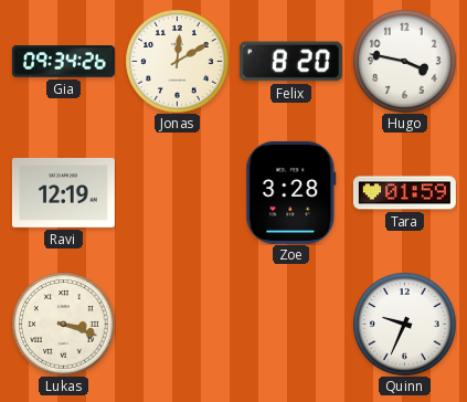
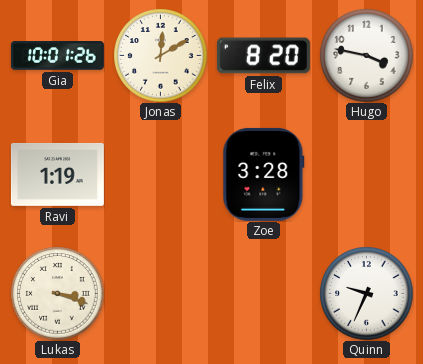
Gia: 09:34 -> 10:01
Ravi: 12:19 -> 1:19
Tara: 01:59 -> none
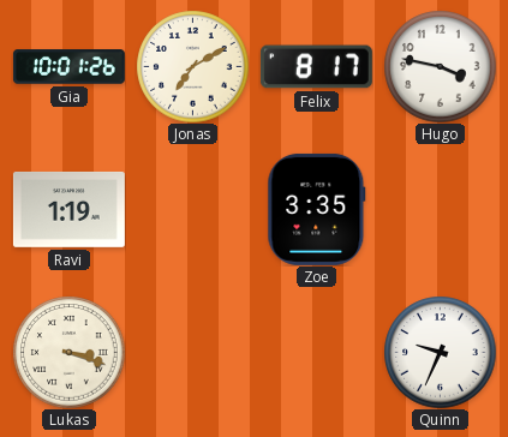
Jonas: 12:10 -> 7:10
Felix: 8:20 -> 8:17
Zoe: 3:28 -> 3:35
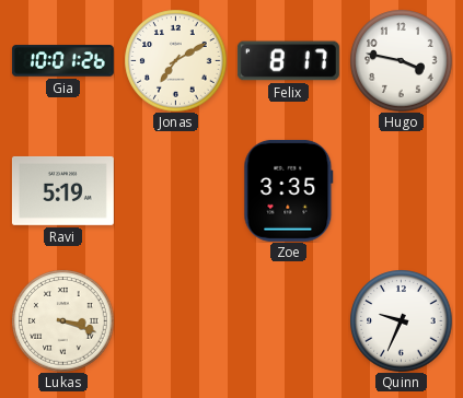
Ravi: 1:19 -> 5:19
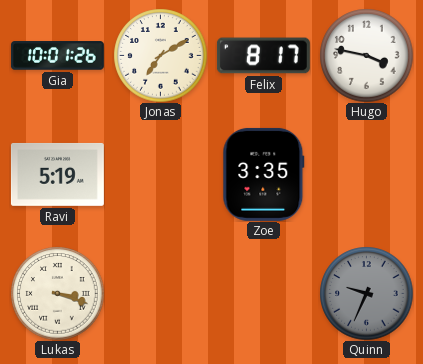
Quinn dial: white -> grey
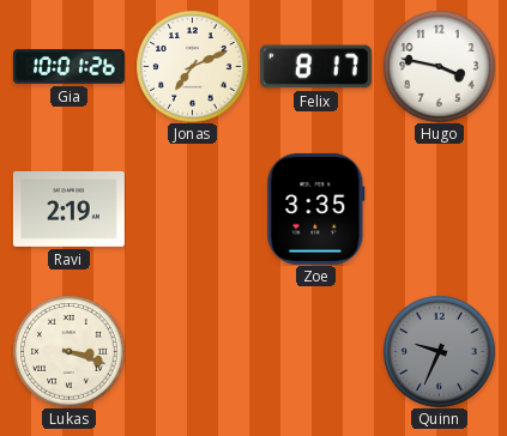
Jonas: 7:10 -> 7:11
Ravi: 5:19 -> 2:19
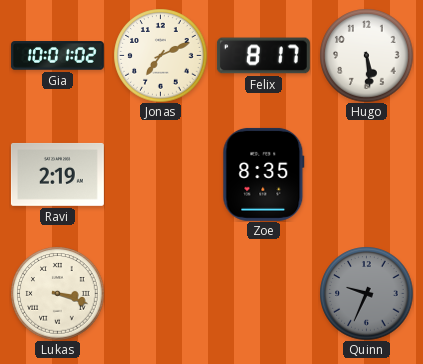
Gia: 10:01:26 -> 10:01:02
Hugo: 3:47 -> 5:29
Zoe: 3:35 -> 8:35
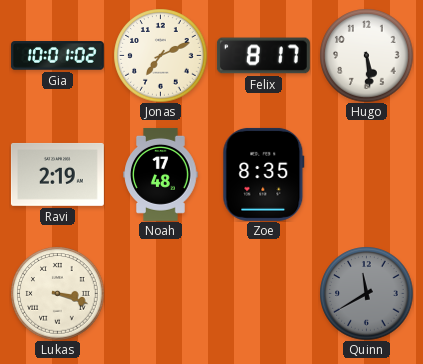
Noah: none -> 17:48
Quinn: 9:34 -> 11:40
